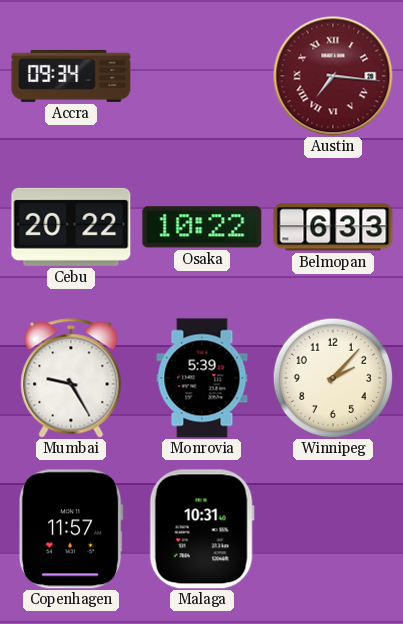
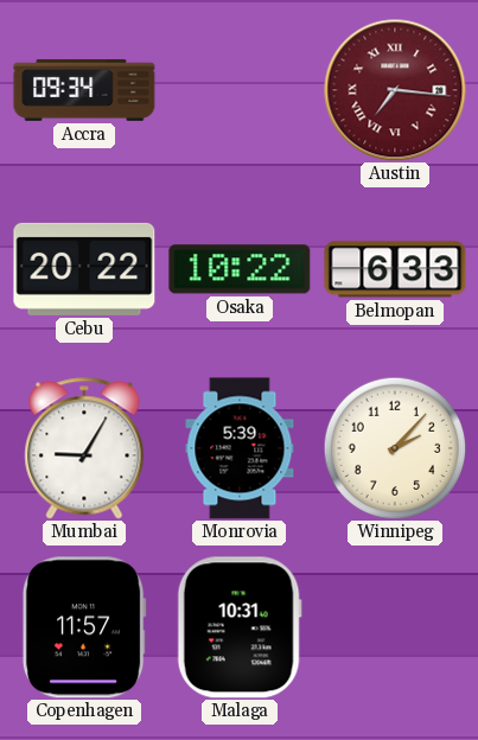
Mumbai: 9:25 -> 9:05
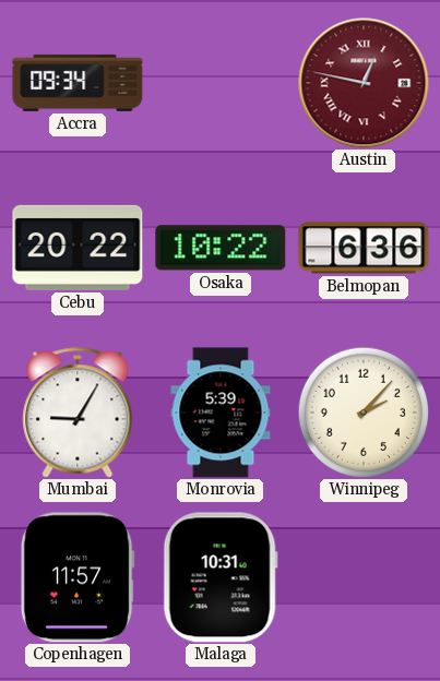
Austin: 7:16 -> 12:47
Belmopan: 6:33 -> 6:36
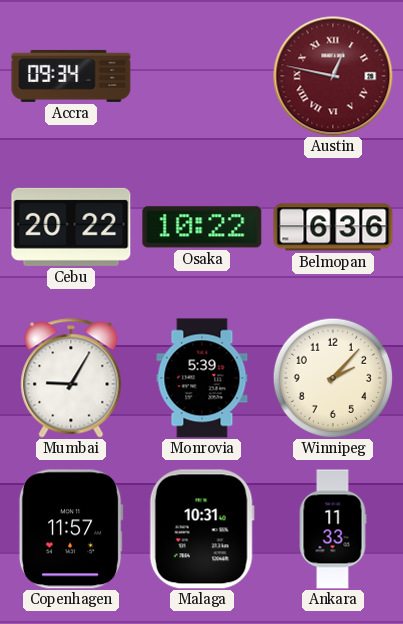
Ankara: none -> 11:33
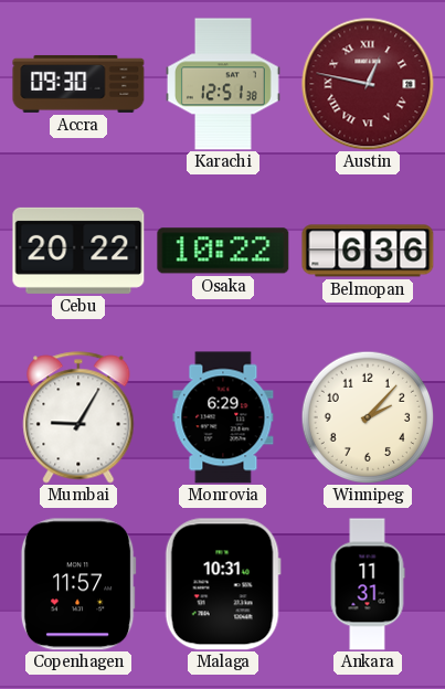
Accra: 09:34 -> 09:30
Karachi: none -> 12:51
Monrovia: 5:39 -> 6:29
Ankara: 11:33 -> 11:31
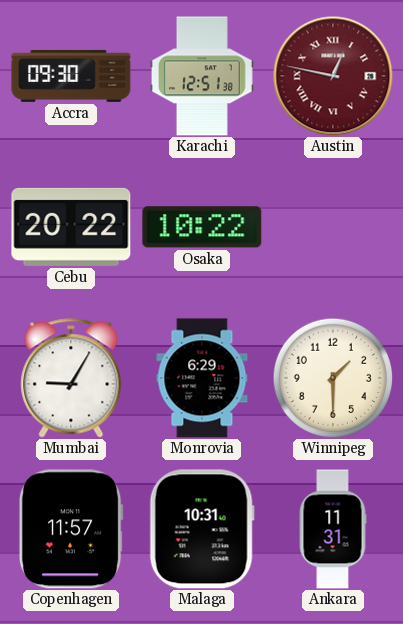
Belmopan: 6:36 -> none
Winnipeg: 2:07 -> 1:30
